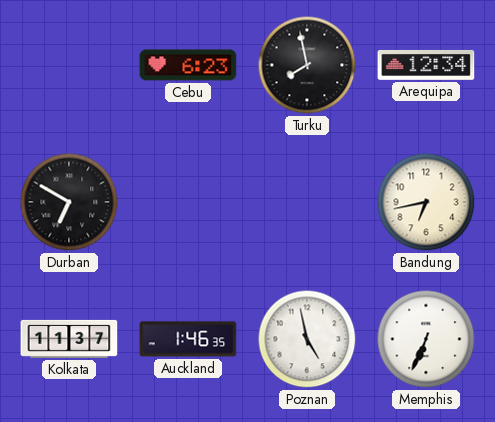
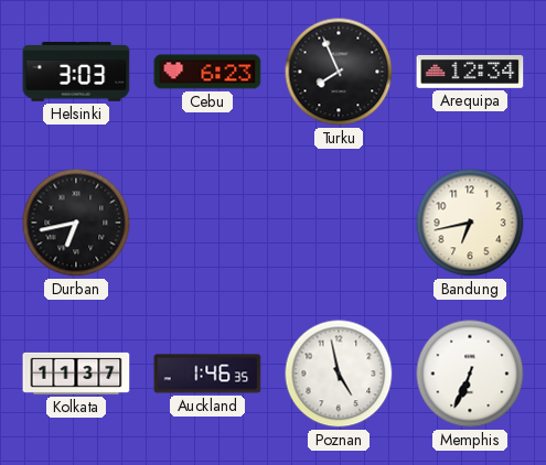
Helsinki: none -> 3:03
Turku: 7:58 -> 7:56
Durban: 6:50 -> 6:43
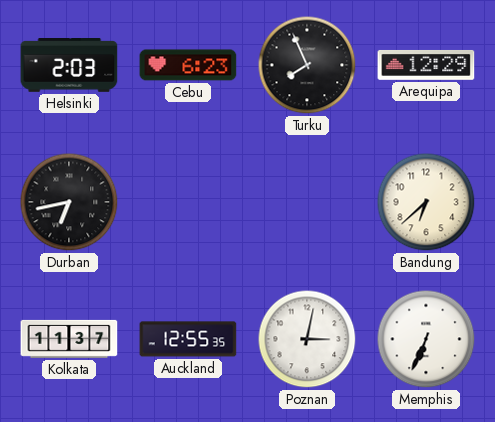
Helsinki: 3:03 -> 2:03
Arequipa: 12:34 -> 12:29
Bandung: 6:43 -> 6:38
Auckland: 1:46 -> 12:55
Poznan: 4:58 -> 3:02
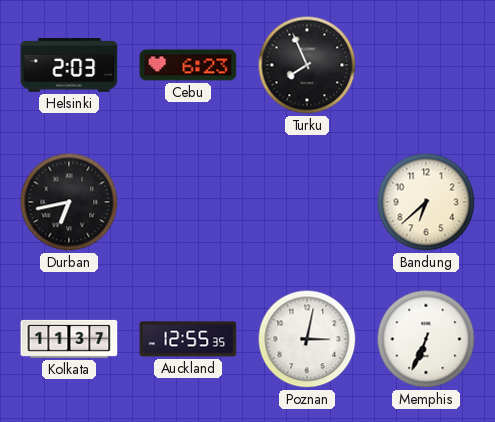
Arequipa: 12:29 -> none
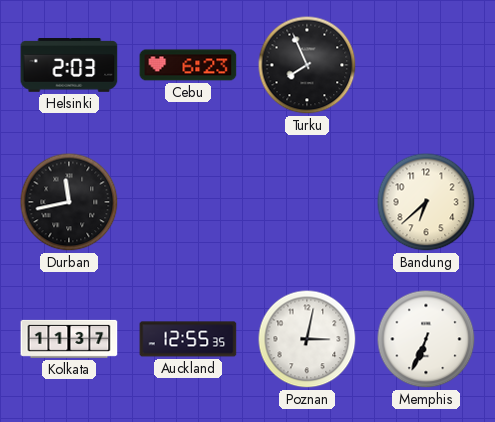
Durban: 6:43 -> 11:43
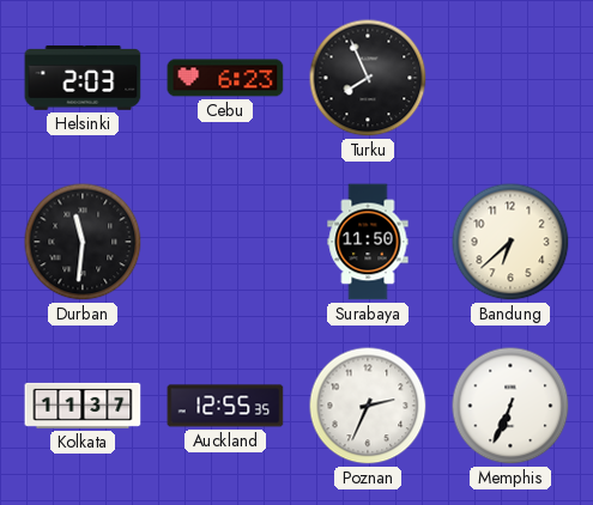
Durban: 11:43 -> 11:31
Surabaya: none -> 11:50
Poznan: 3:02 -> 2:34
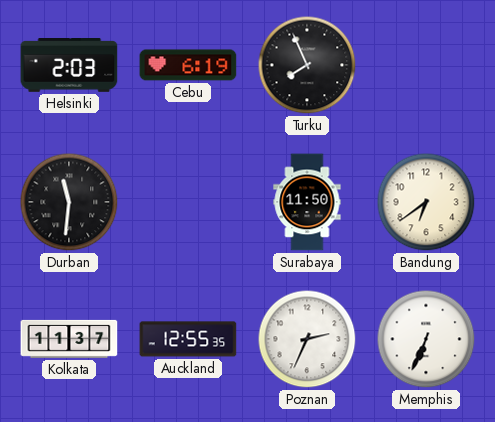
Cebu: 6:23 -> 6:19
Bandung: 6:38 -> 6:39
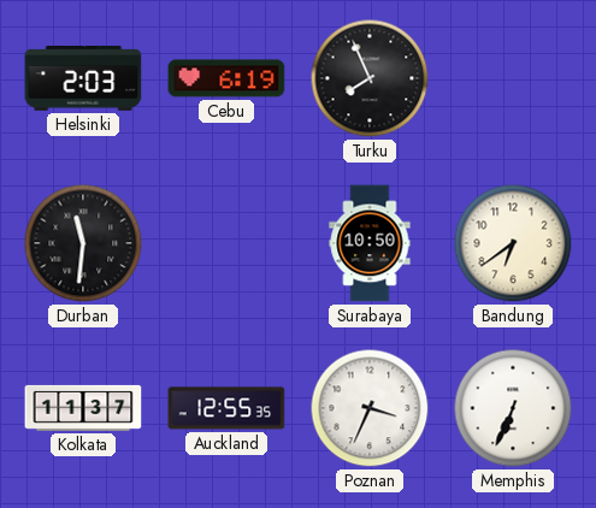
Surabaya: 11:50 -> 10:50
Poznan: 2:34 -> 3:34
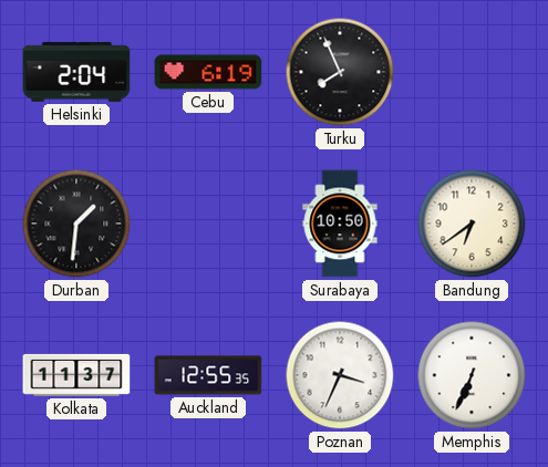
Helsinki: 2:03 -> 2:04
Durban: 11:31 -> 1:31
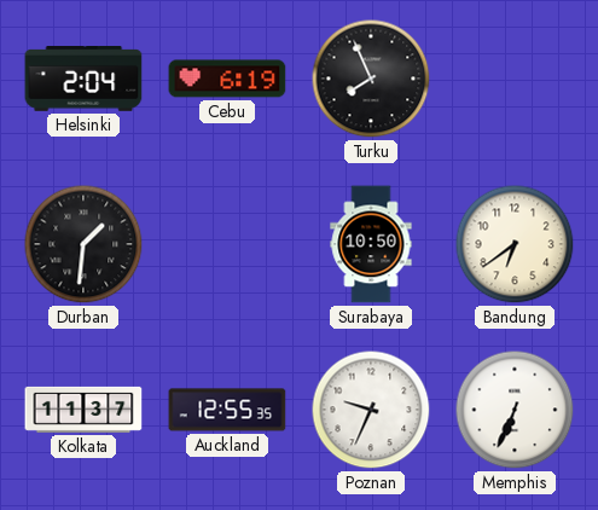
Poznan: 3:34 -> 9:34
